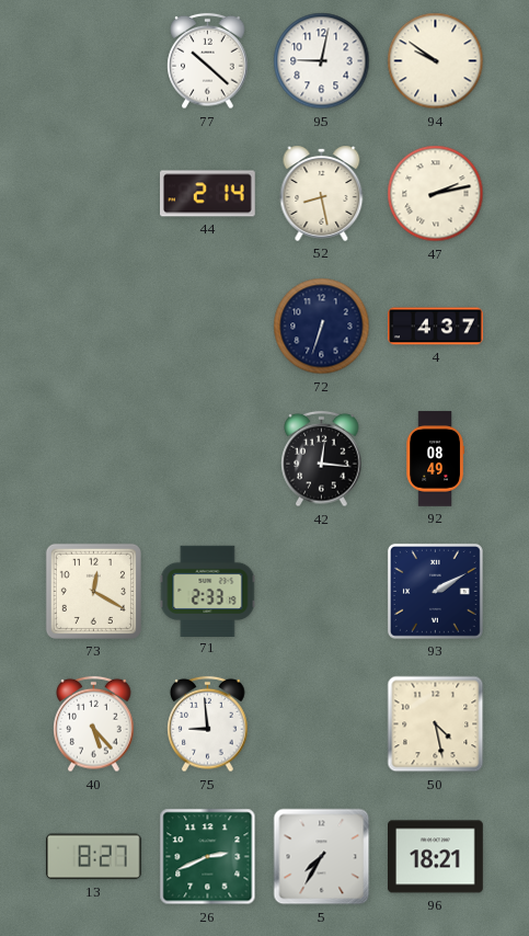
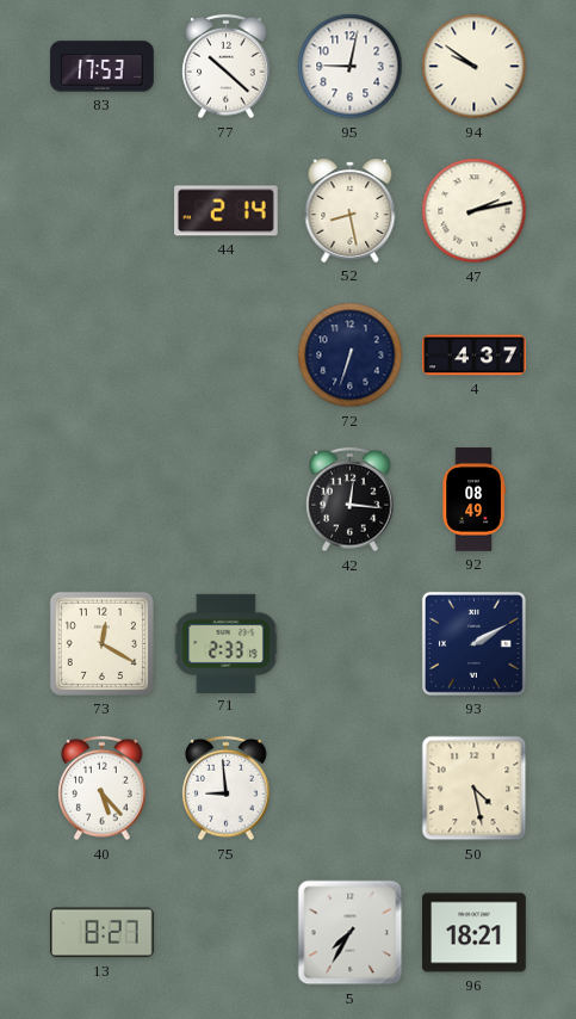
83: none -> 17:53
26: 2:41 -> none
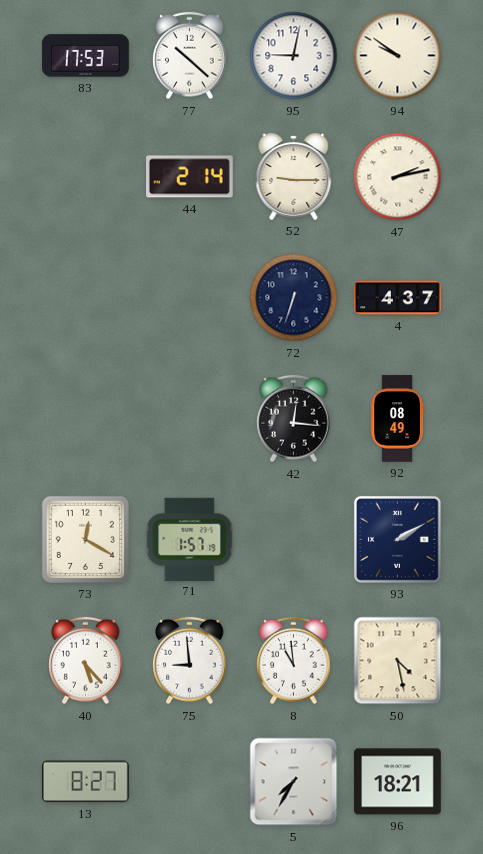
52: 8:28 -> 9:15
71: 2:33 -> 1:57
8: none -> 10:59
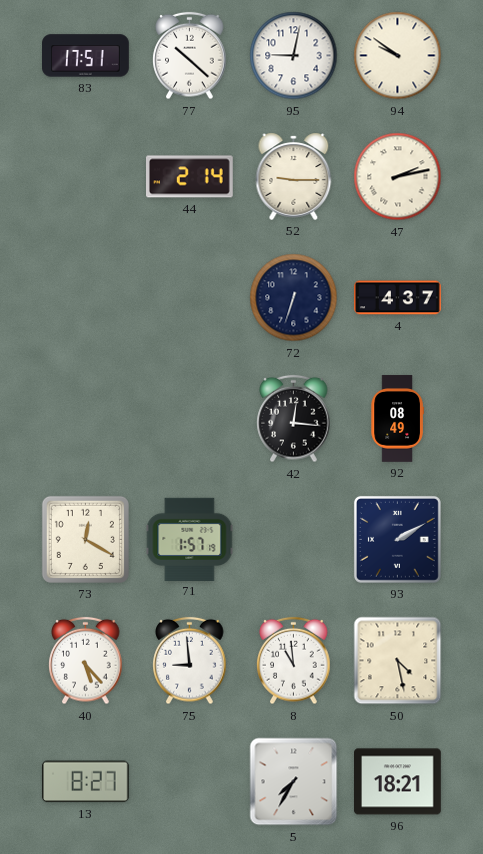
83: 17:53 -> 17:51
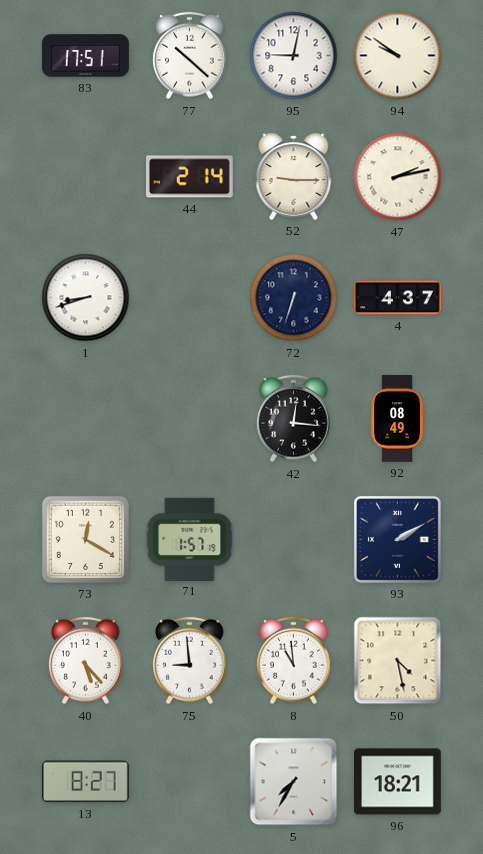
1: none -> 8:42
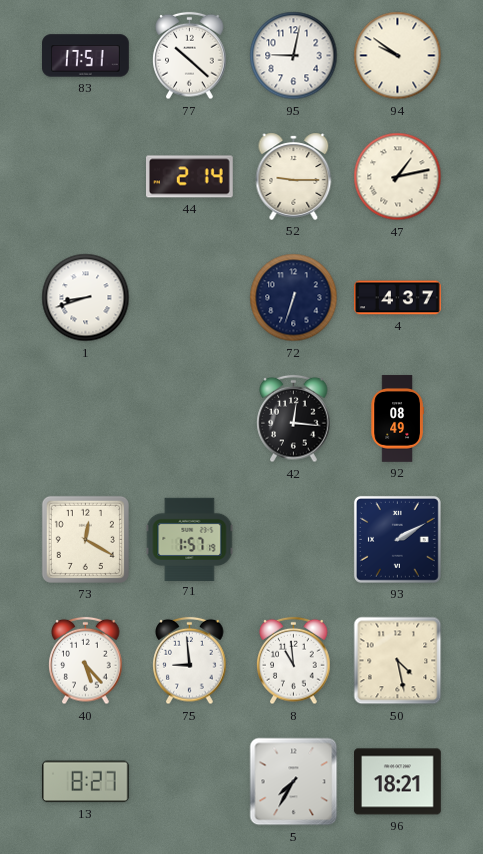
47: 2:13 -> 1:13
